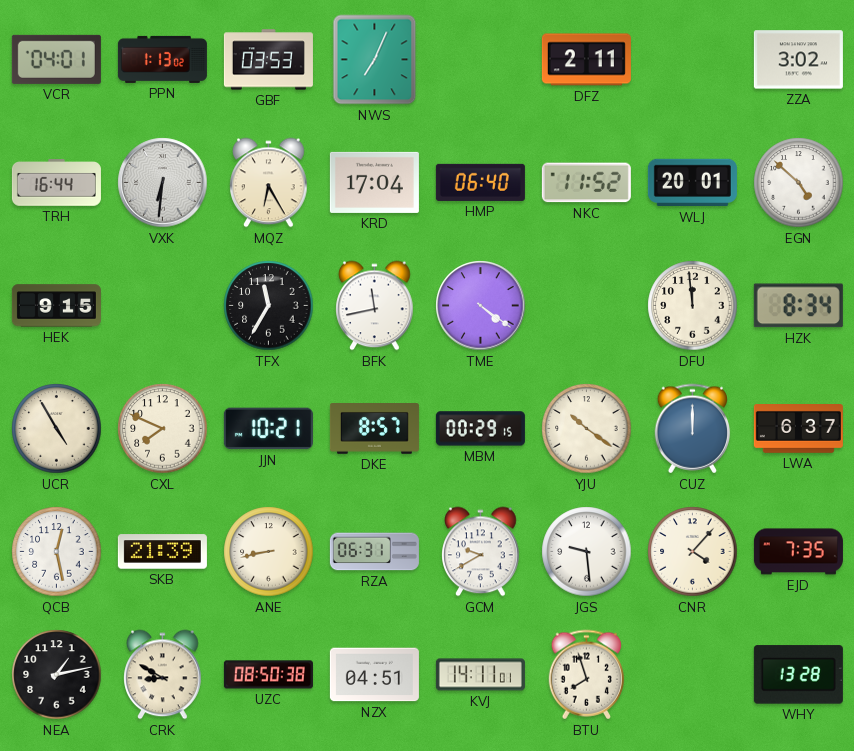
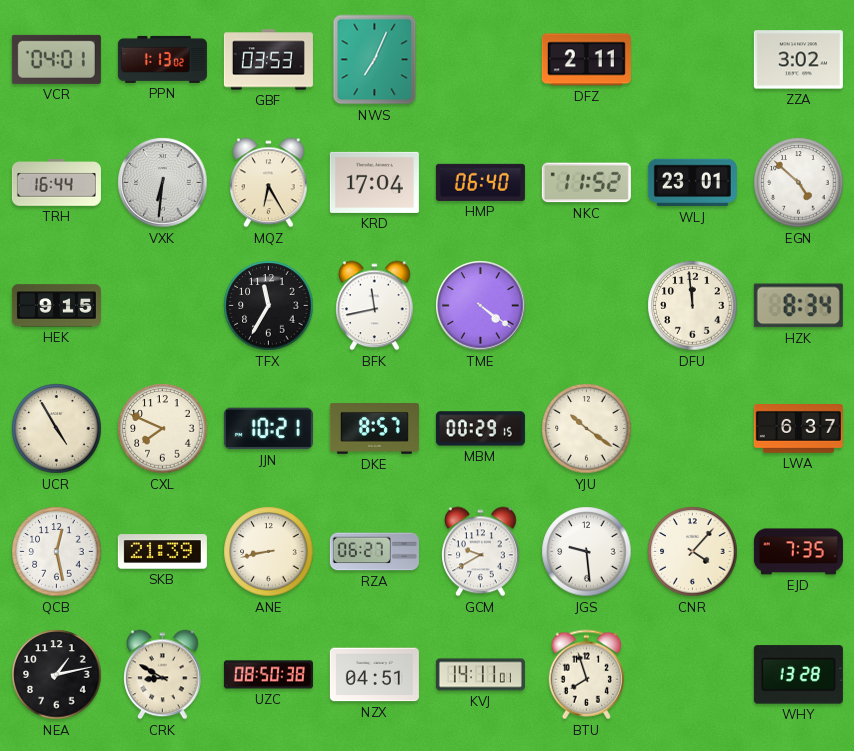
WLJ: 20:01 -> 23:01
CUZ: 12:00 -> none
RZA: 06:31 -> 06:27
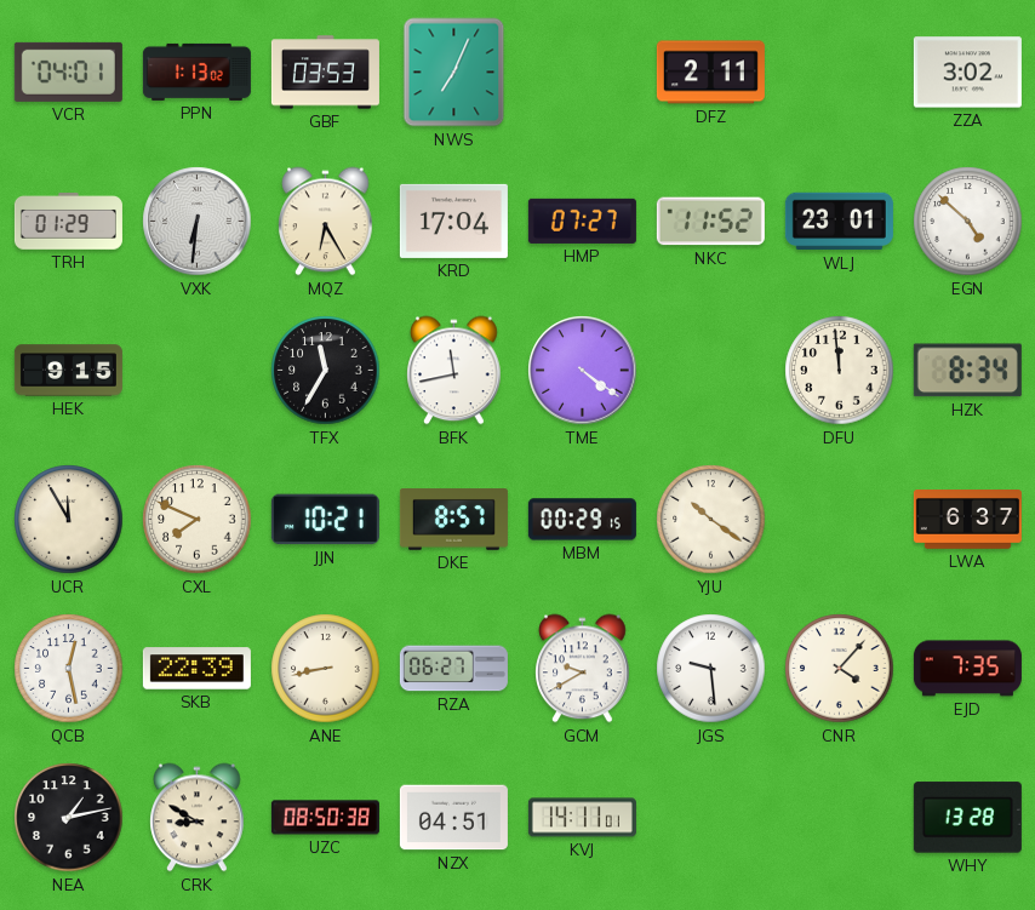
TRH: 16:44 -> 01:29
HMP: 06:40 -> 07:27
UCR: 4:55 -> 11:55
SKB: 21:39 -> 22:39
BTU: 7:57 -> none
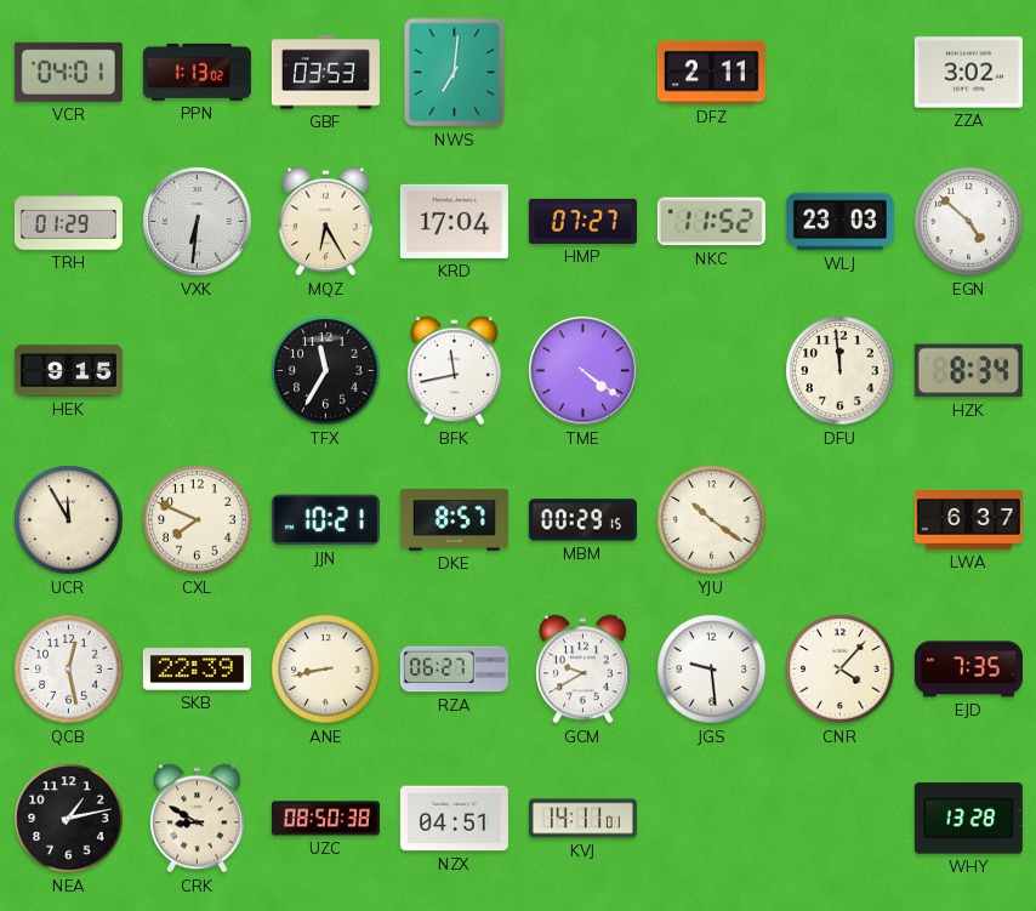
NWS: 7:04 -> 7:01
WLJ: 23:01 -> 23:03
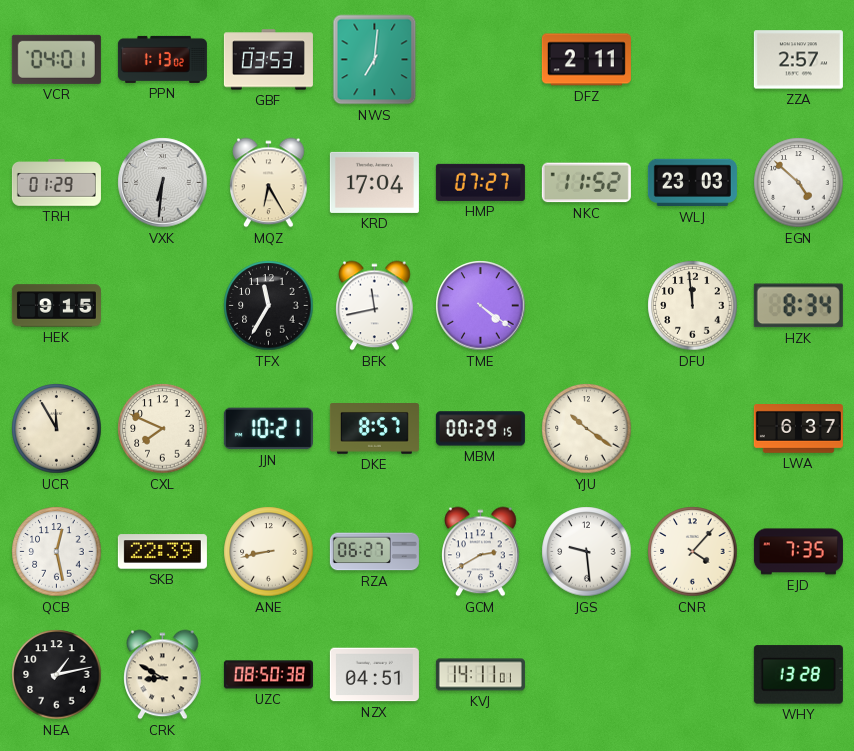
ZZA: 3:02 -> 2:57
GCM: 9:40 -> 2:40
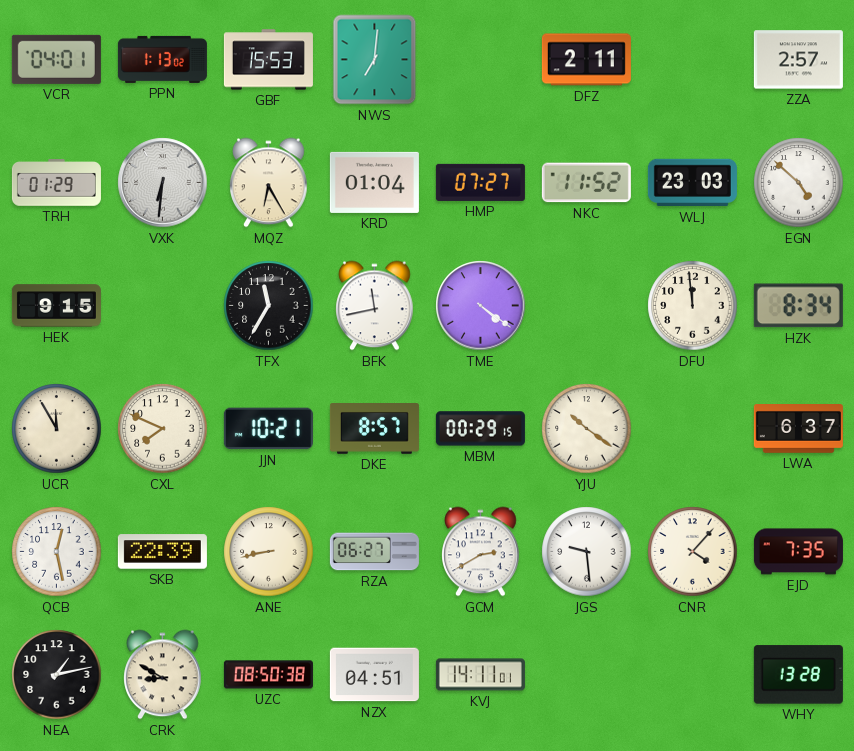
GBF: 03:53 -> 15:53
KRD: 17:04 -> 01:04
